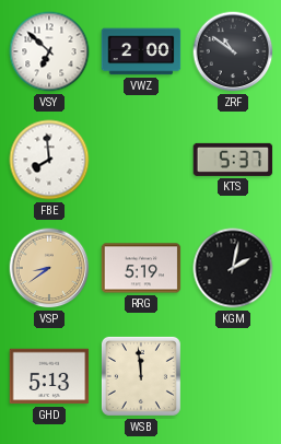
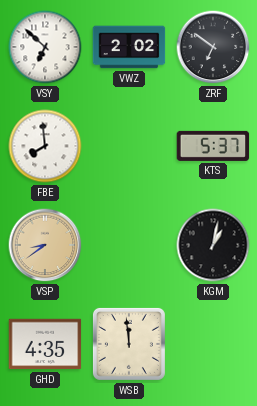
VWZ: 2:00 -> 2:02
ZRF: 10:51 -> 6:51
RRG: 5:19 -> none
KGM: 2:02 -> 1:02
GHD: 5:13 -> 4:35
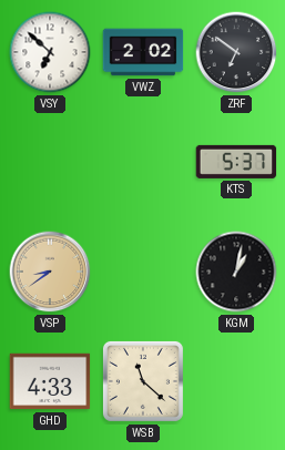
FBE: 7:59 -> none
GHD: 4:35 -> 4:33
WSB: 11:59 -> 11:22
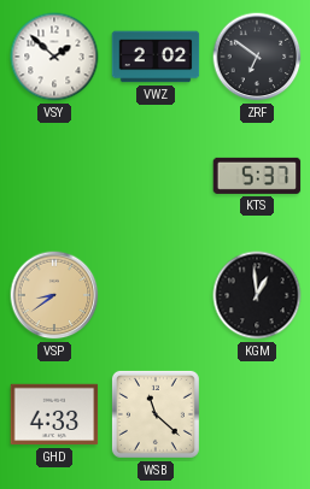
VSY: 6:52 -> 1:52
KGM: 1:02 -> 12:59
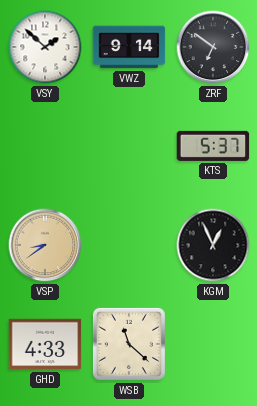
VWZ: 2:02 -> 9:14
KGM: 12:59 -> 12:56
